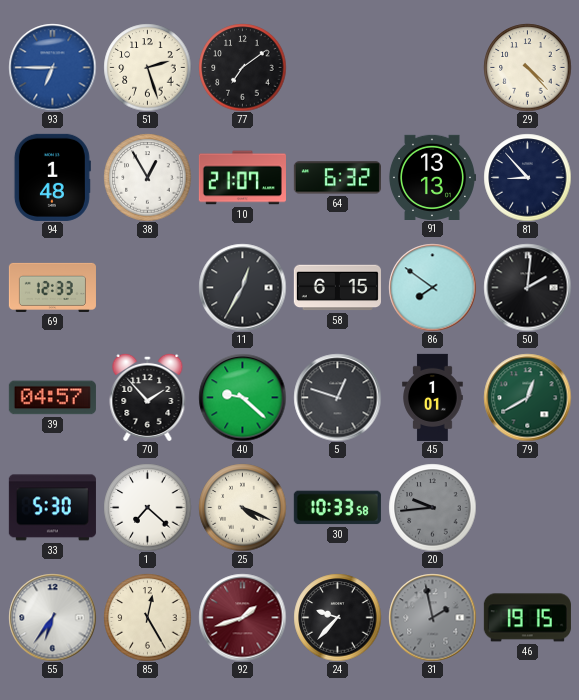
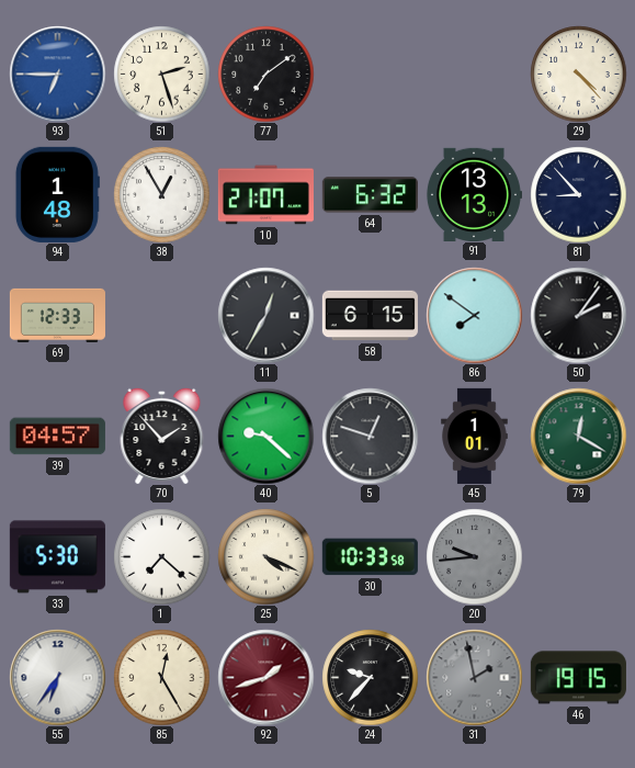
50: 2:01 -> 2:06
79: 12:40 -> 12:20
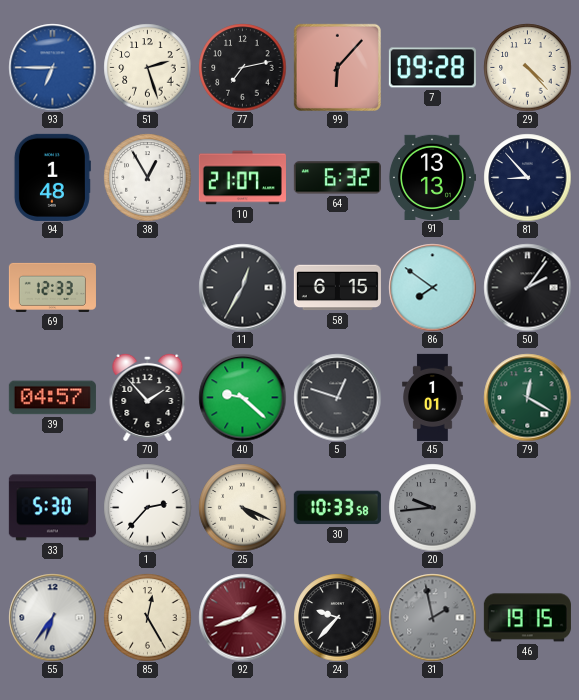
77: 7:09 -> 7:13
99: none -> 6:07
7: none -> 09:28
1: 7:22 -> 2:37
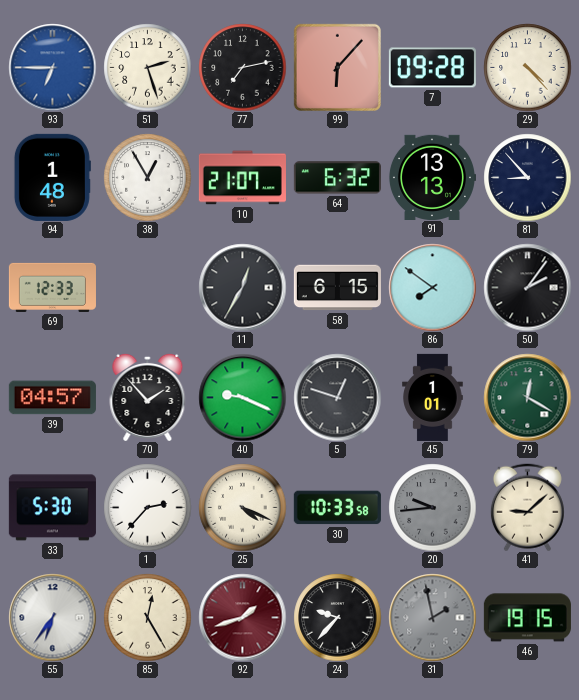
40: 9:22 -> 9:19
41: none -> 9:08
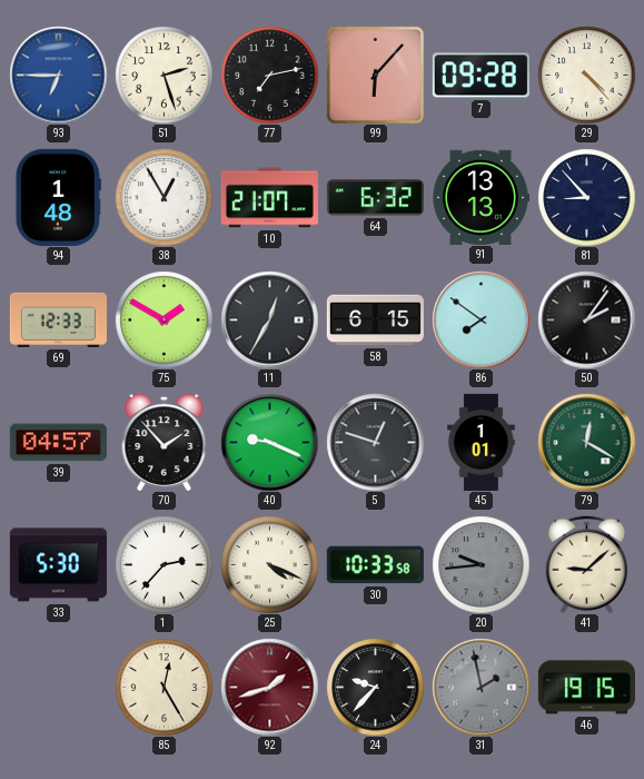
75: none -> 1:50
55: 6:36 -> none
